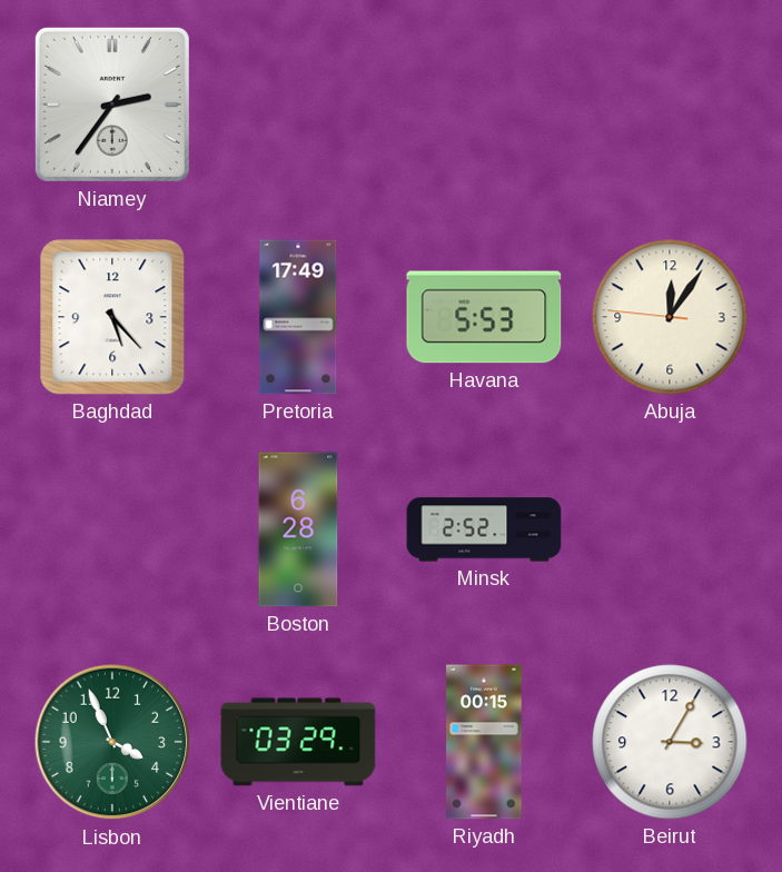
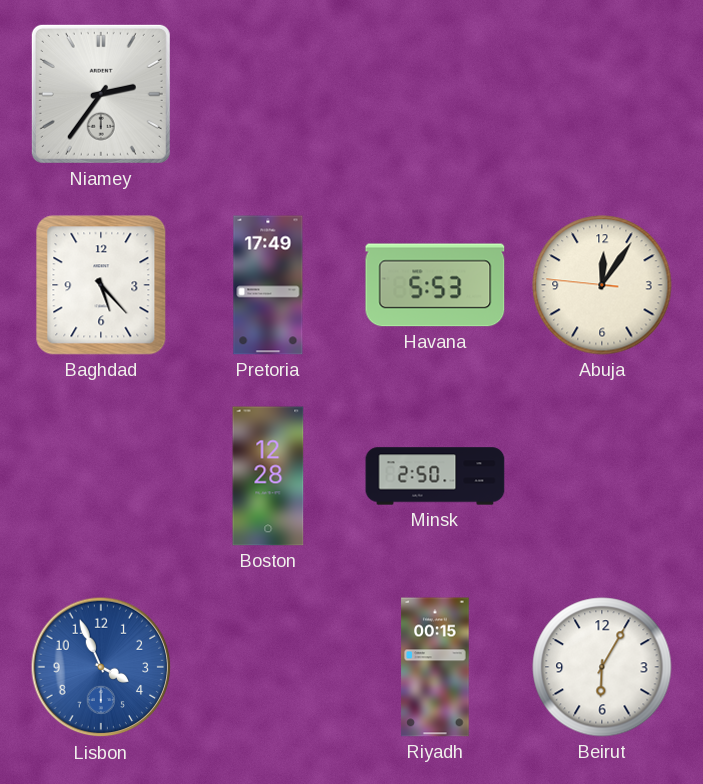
Boston: 6:28 -> 12:28
Minsk: 2:52 -> 2:50
Lisbon dial: green -> blue
Vientiane: 03:29 -> none
Beirut: 3:05 -> 6:05
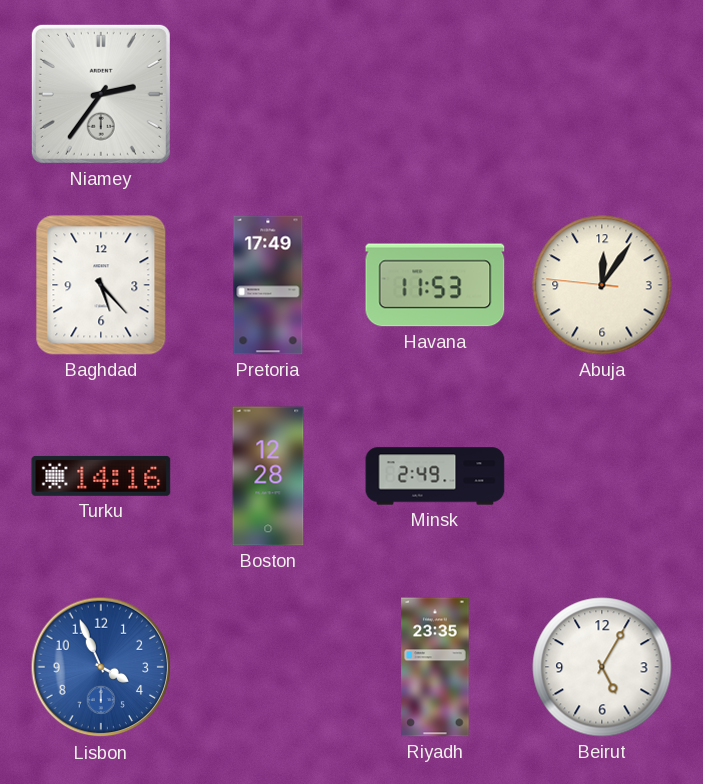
Havana: 5:53 -> 11:53
Turku: none -> 14:16
Minsk: 2:50 -> 2:49
Riyadh: 00:15 -> 23:35
Beirut: 6:05 -> 5:05
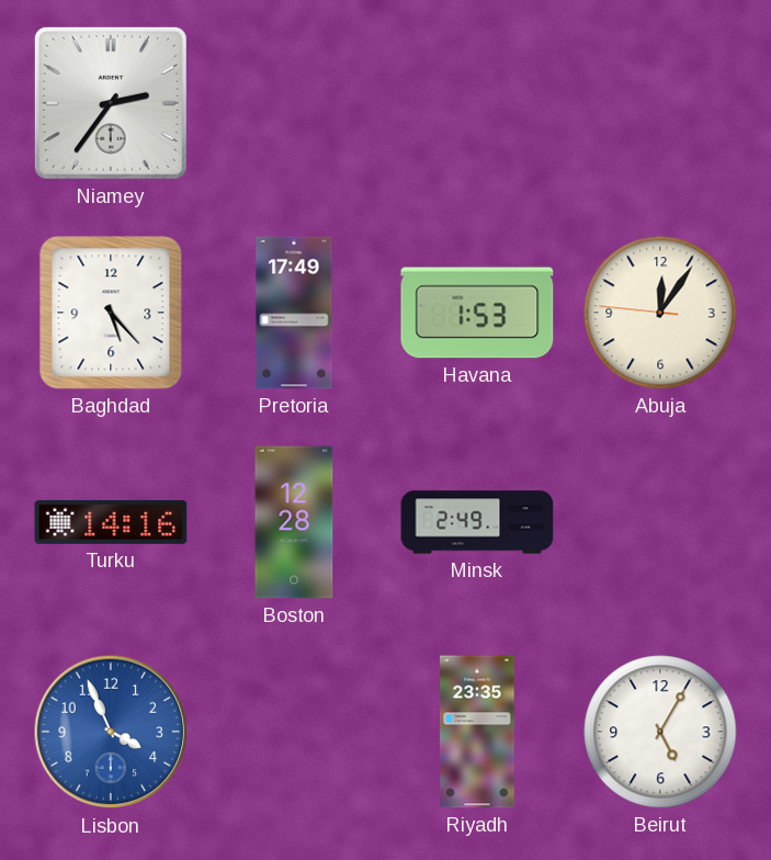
Havana: 11:53 -> 1:53
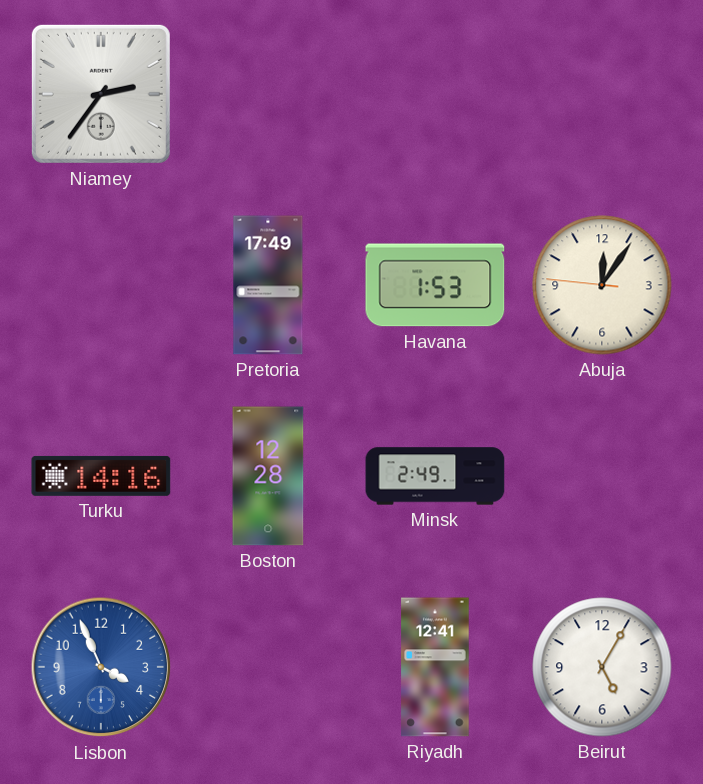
Baghdad: 5:23 -> none
Riyadh: 23:35 -> 12:41
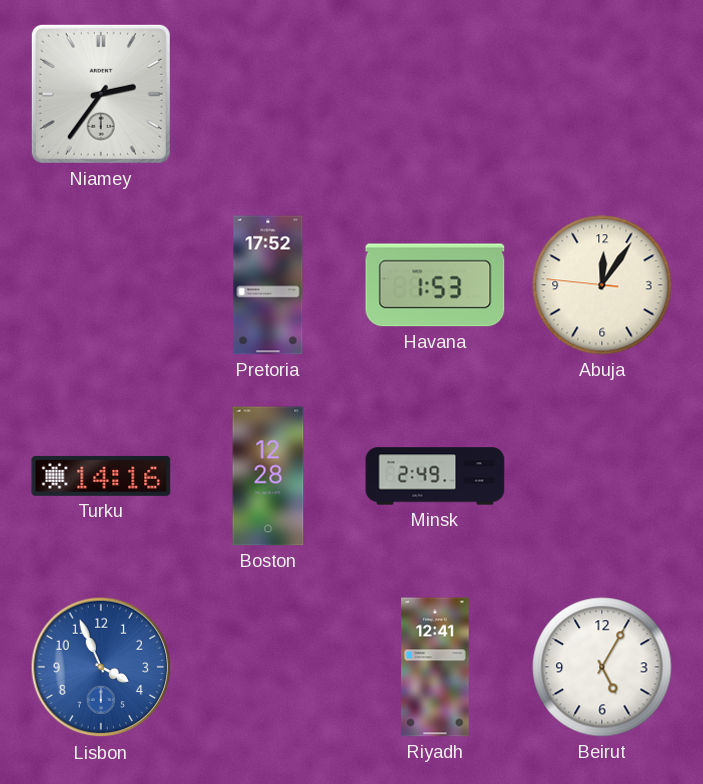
Pretoria: 17:49 -> 17:52
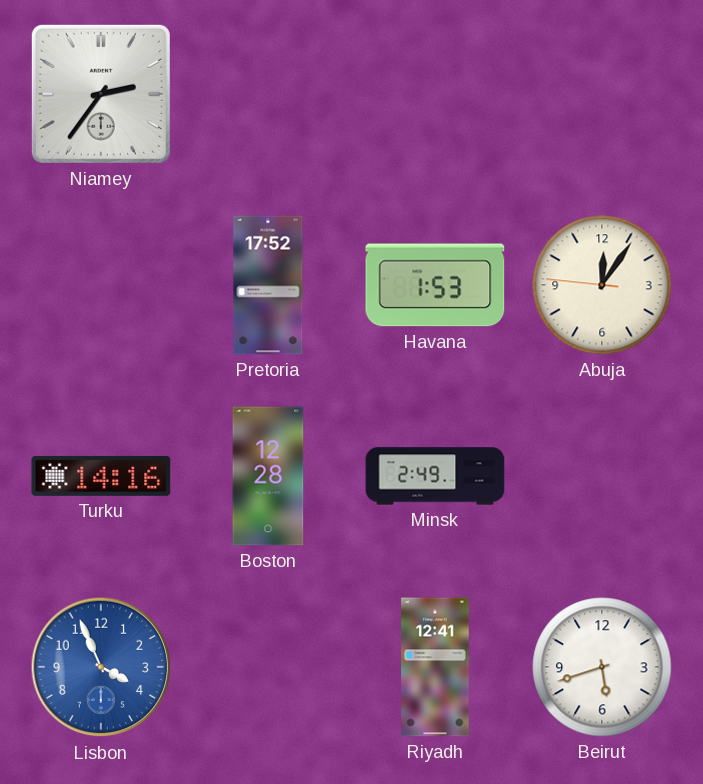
Beirut: 5:05 -> 5:42
